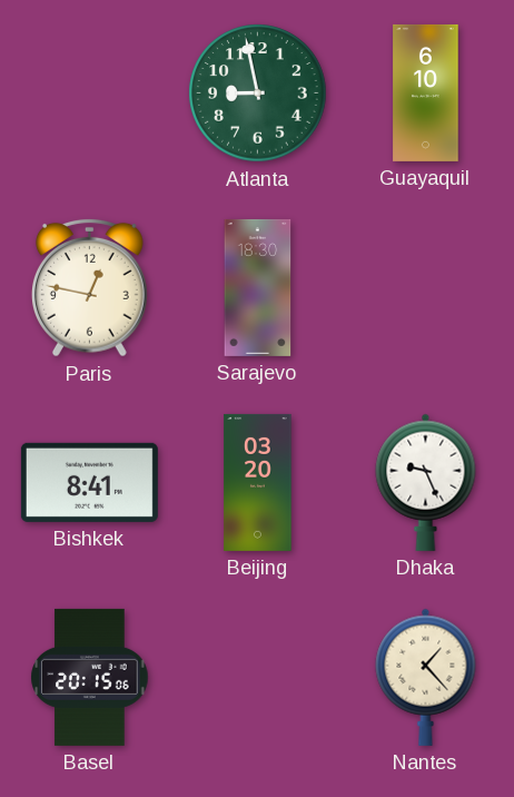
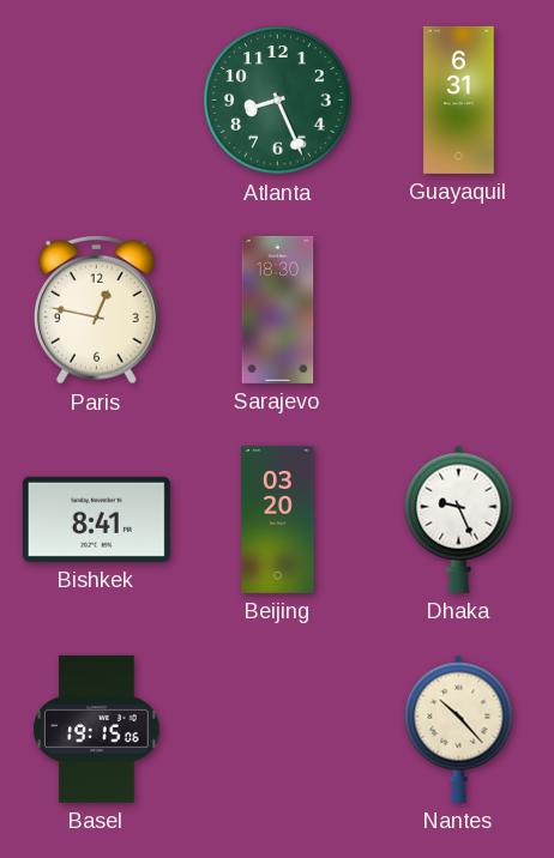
Atlanta: 8:58 -> 8:26
Guayaquil: 6:10 -> 6:31
Basel: 20:15 -> 19:15
Nantes: 1:23 -> 10:23
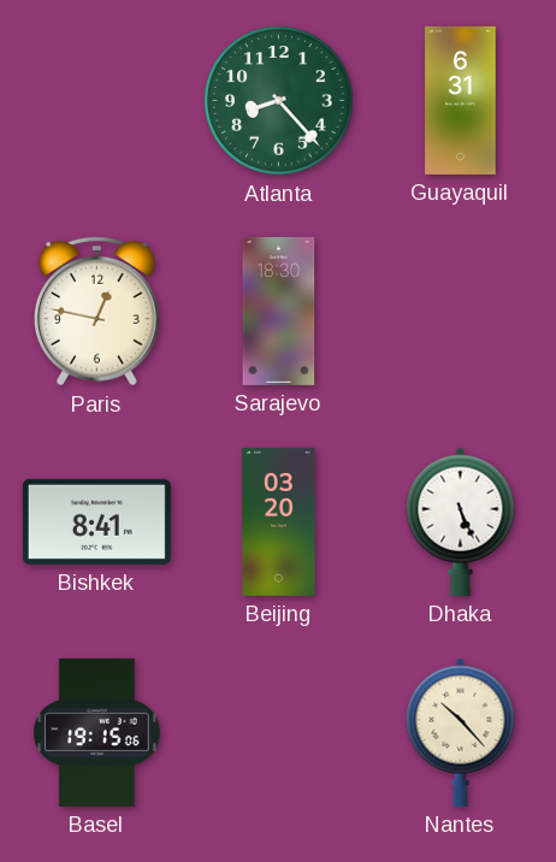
Atlanta: 8:26 -> 8:23
Dhaka: 9:26 -> 5:26
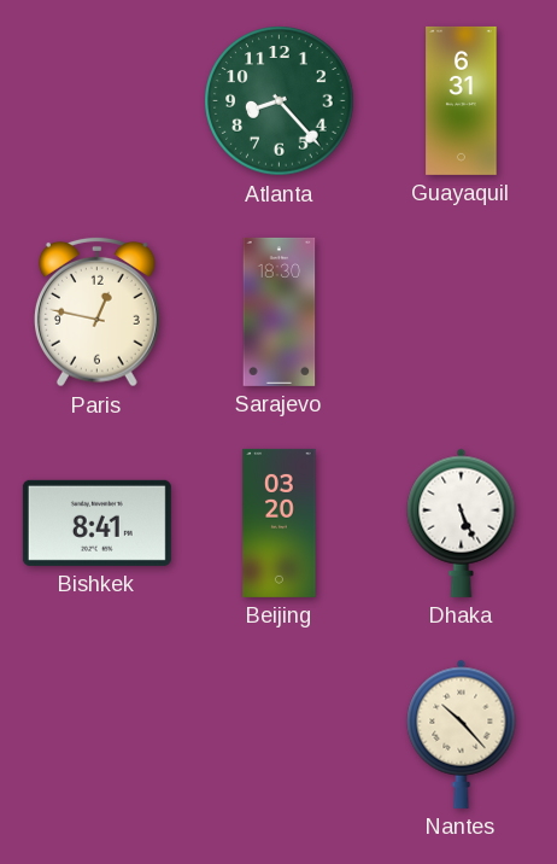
Basel: 19:15 -> none
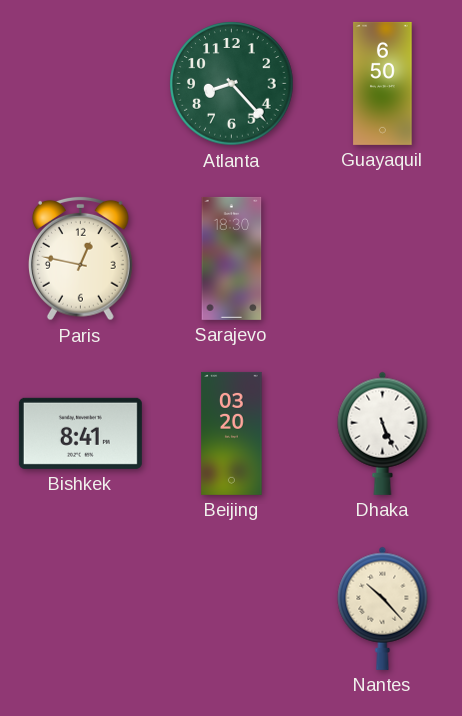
Guayaquil: 6:31 -> 6:50
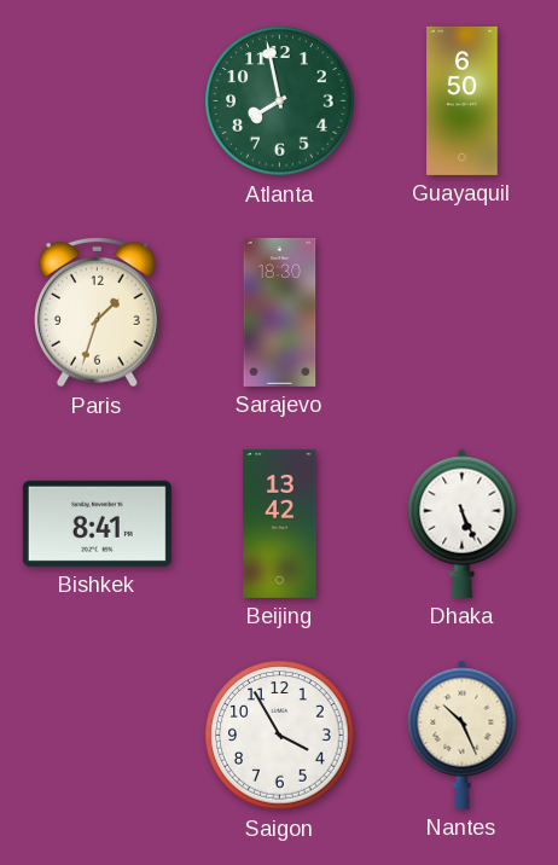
Atlanta: 8:23 -> 7:58
Paris: 12:47 -> 1:33
Beijing: 03:20 -> 13:42
Saigon: none -> 3:55
Nantes: 10:23 -> 10:26
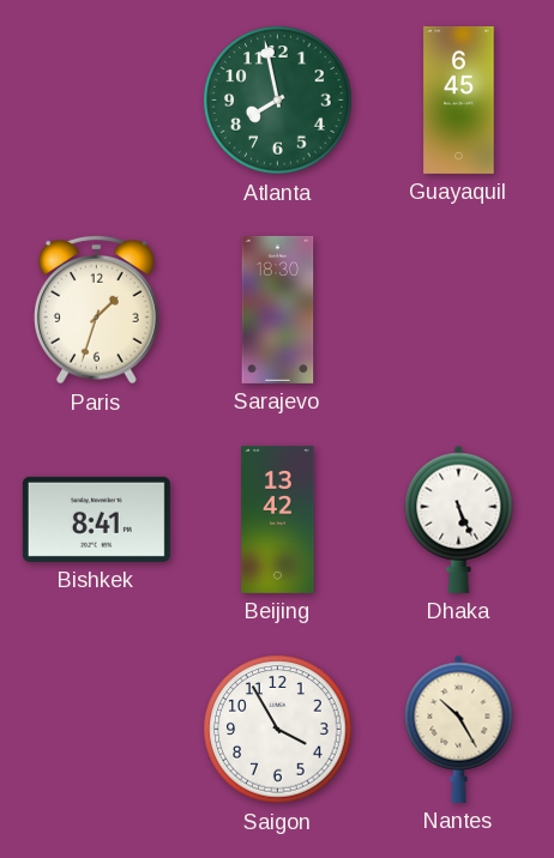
Guayaquil: 6:50 -> 6:45
Nantes: 10:26 -> 10:25
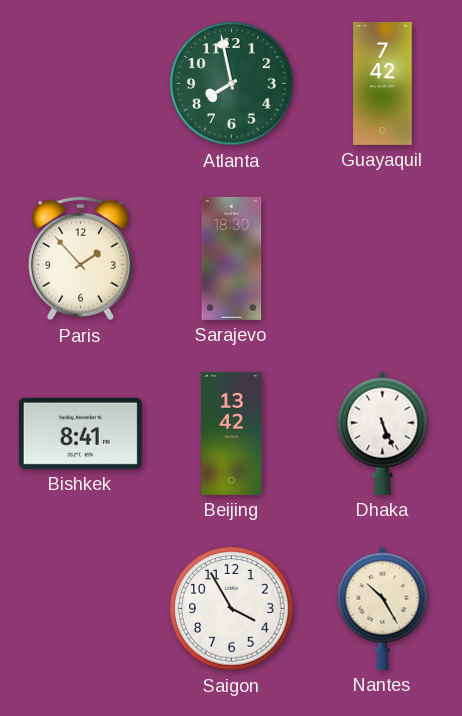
Guayaquil: 6:45 -> 7:42
Paris: 1:33 -> 1:53
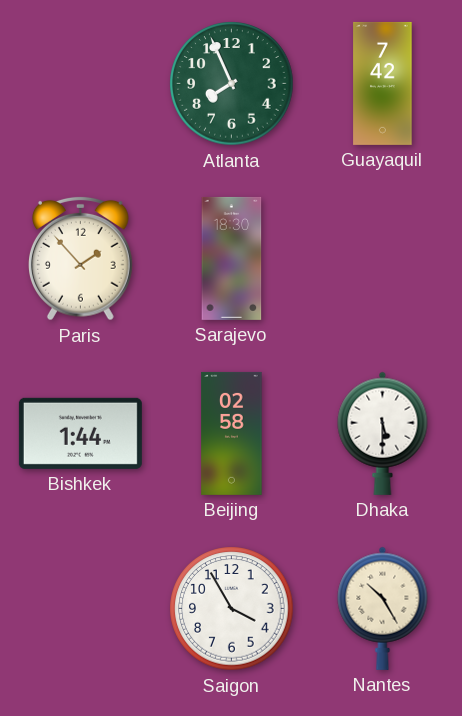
Atlanta: 7:58 -> 7:56
Bishkek: 8:41 -> 1:44
Beijing: 13:42 -> 02:58
Dhaka: 5:26 -> 5:30
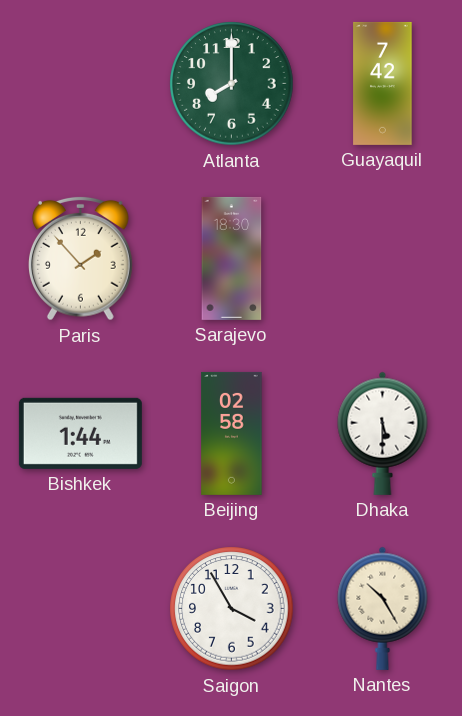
Atlanta: 7:56 -> 8:00
